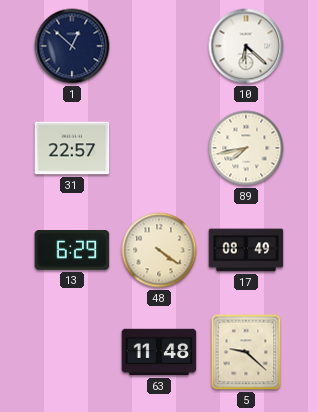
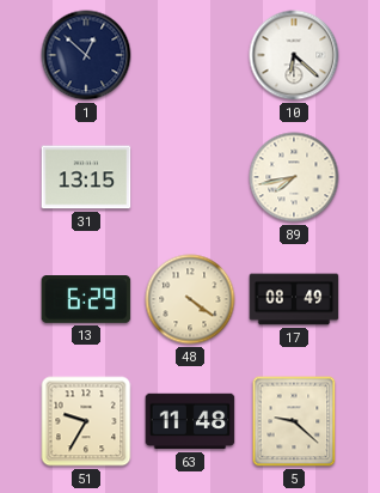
31: 22:57 -> 13:15
51: none -> 9:35
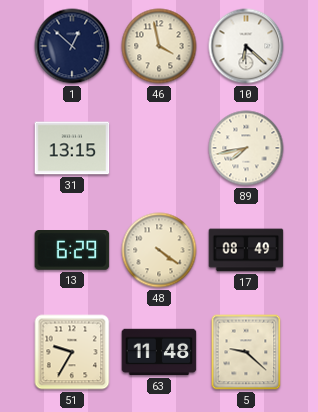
46: none -> 3:58
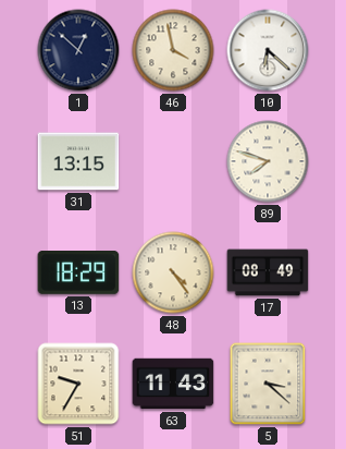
89: 7:43 -> 7:48
13: 6:29 -> 18:29
48: 4:21 -> 4:24
63: 11:48 -> 11:43
5: 9:22 -> 3:22
